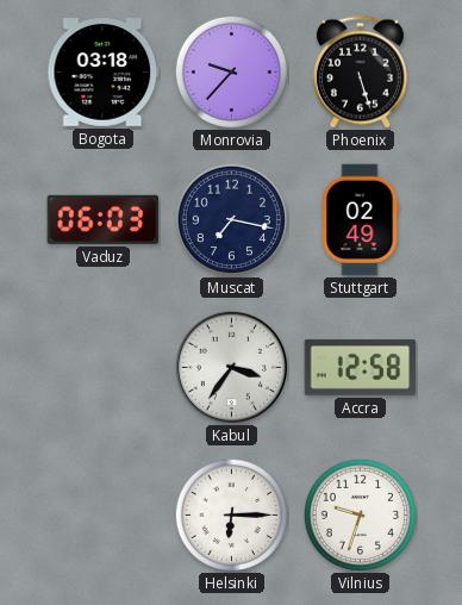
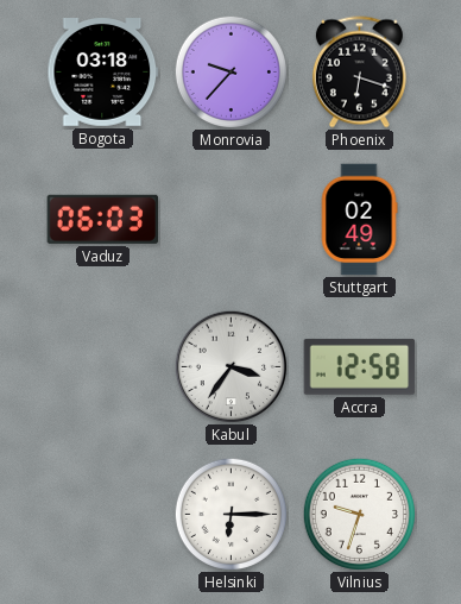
Phoenix: 5:27 -> 6:18
Muscat: 7:17 -> none
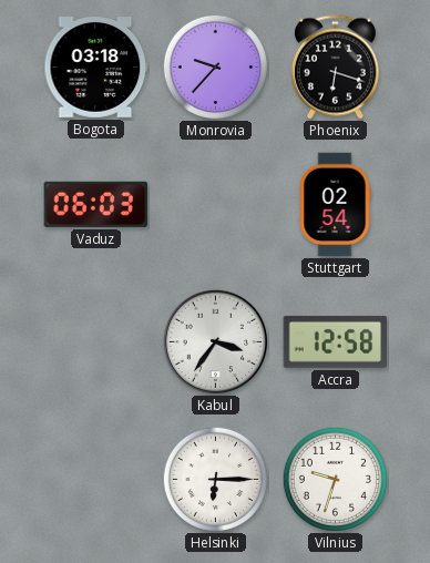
Stuttgart: 02:49 -> 02:54
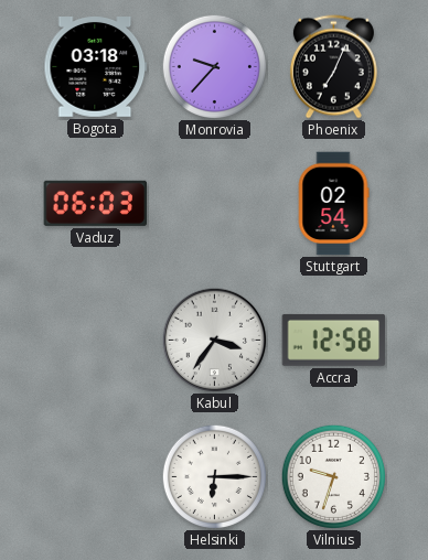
Phoenix: 6:18 -> 7:04
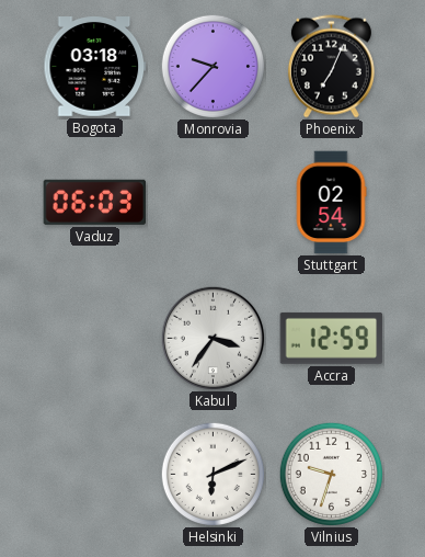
Accra: 12:58 -> 12:59
Helsinki: 6:15 -> 6:11
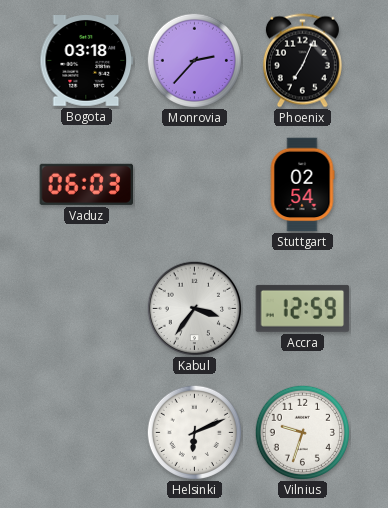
Monrovia: 9:37 -> 2:37
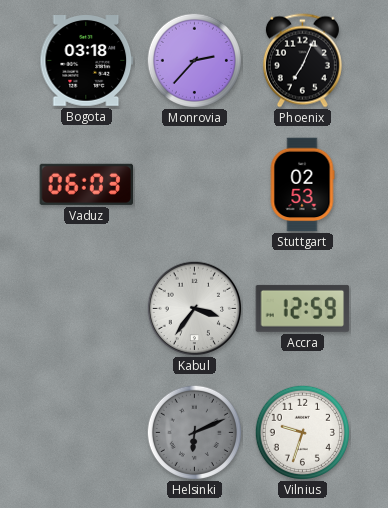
Stuttgart: 02:54 -> 02:53
Helsinki dial: white -> grey
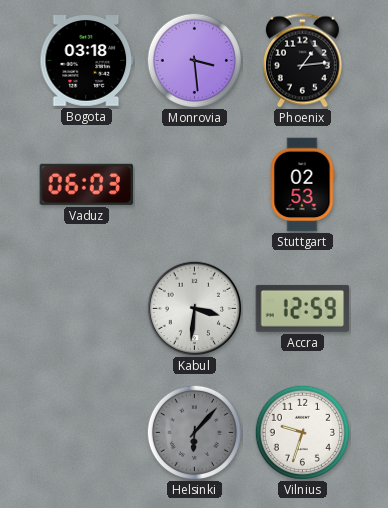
Monrovia: 2:37 -> 3:29
Phoenix: 7:04 -> 1:14
Kabul: 3:36 -> 3:31
Helsinki: 6:11 -> 6:07
